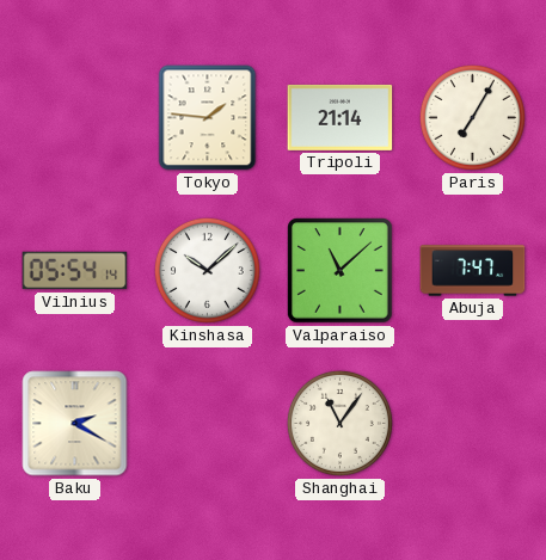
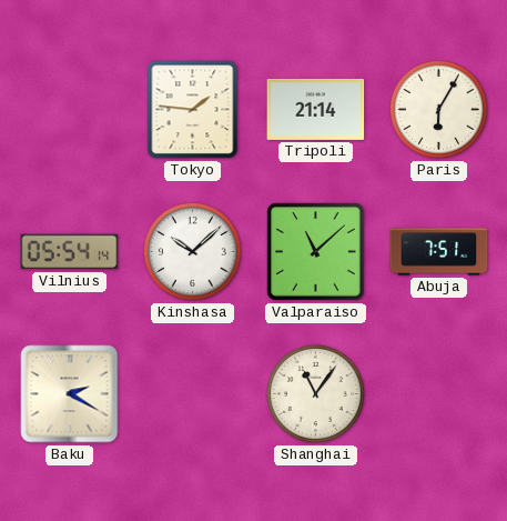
Paris: 7:05 -> 6:05
Abuja: 7:47 -> 7:51
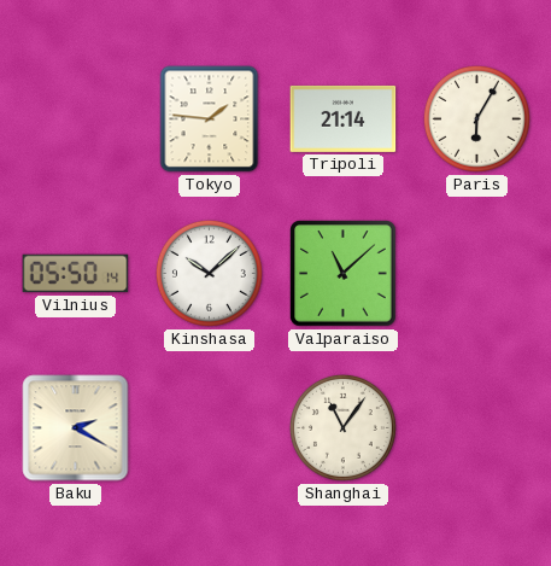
Vilnius: 05:54 -> 05:50
Abuja: 7:51 -> none
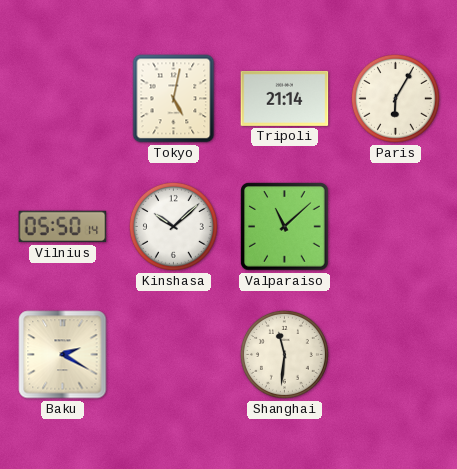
Tokyo: 1:46 -> 5:02
Shanghai: 11:06 -> 11:31
